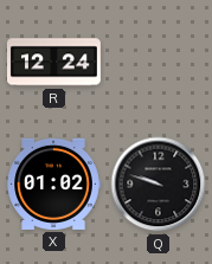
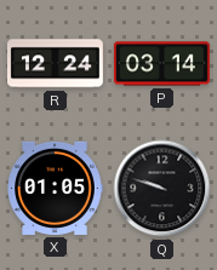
P: none -> 03:14
X: 01:02 -> 01:05
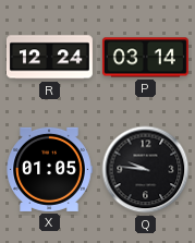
Q: 9:48 -> 9:46
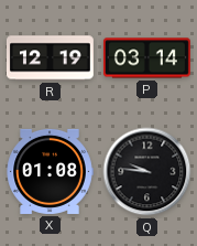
R: 12:24 -> 12:19
X: 01:05 -> 01:08
